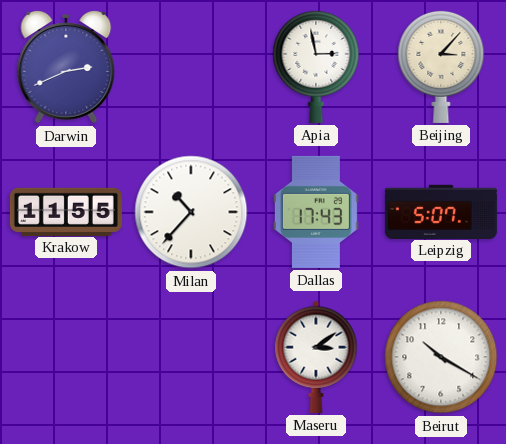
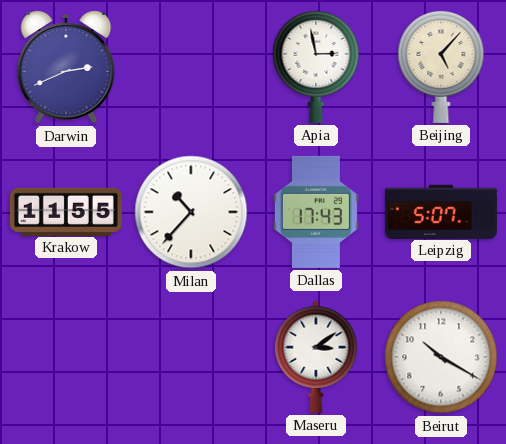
Beijing: 3:07 -> 5:07
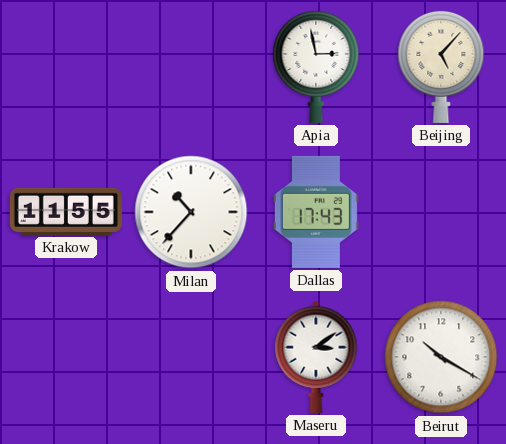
Darwin: 2:41 -> none
Leipzig: 5:07 -> none
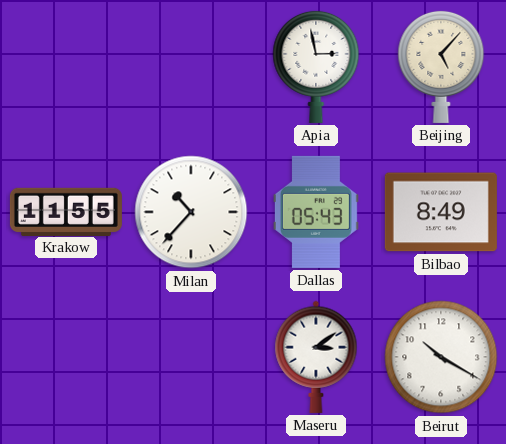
Dallas: 17:43 -> 05:43
Bilbao: none -> 8:49
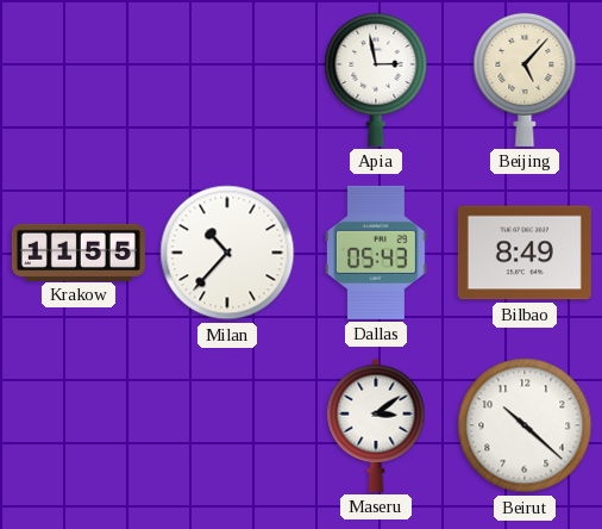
Beirut: 10:20 -> 10:22
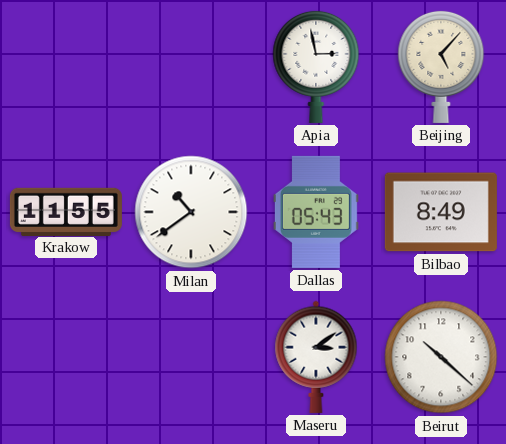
Milan: 10:37 -> 10:39
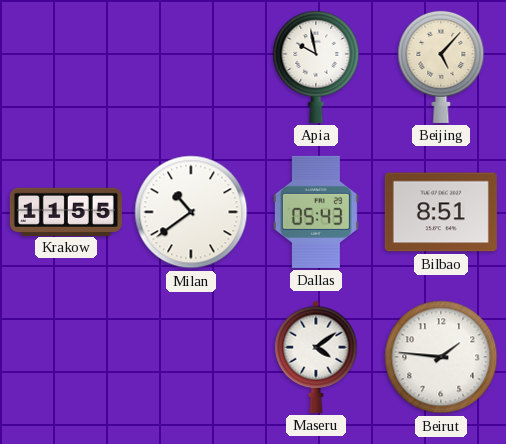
Apia: 2:58 -> 9:58
Bilbao: 8:49 -> 8:51
Maseru: 3:09 -> 4:09
Beirut: 10:22 -> 1:46
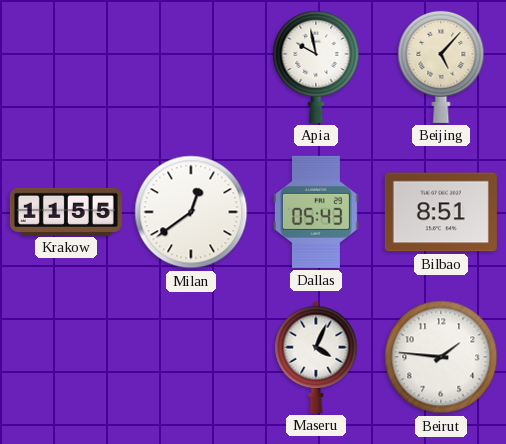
Milan: 10:39 -> 12:39
Maseru: 4:09 -> 4:04
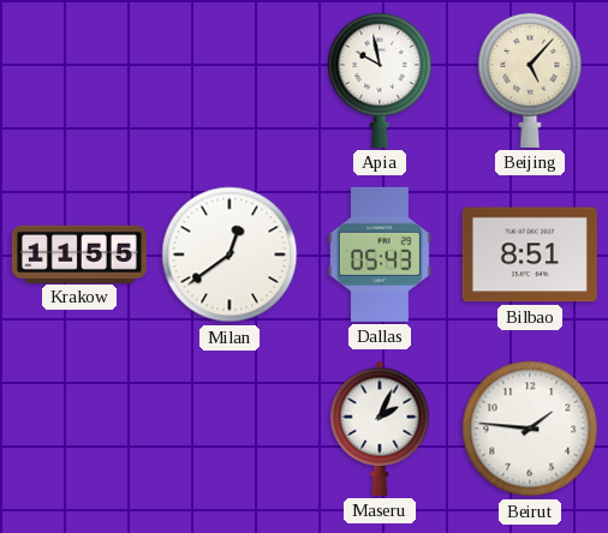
Maseru: 4:04 -> 2:04
